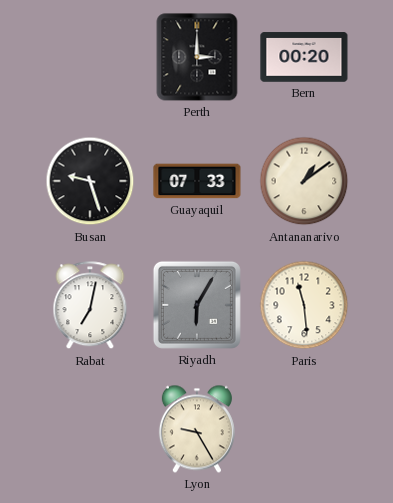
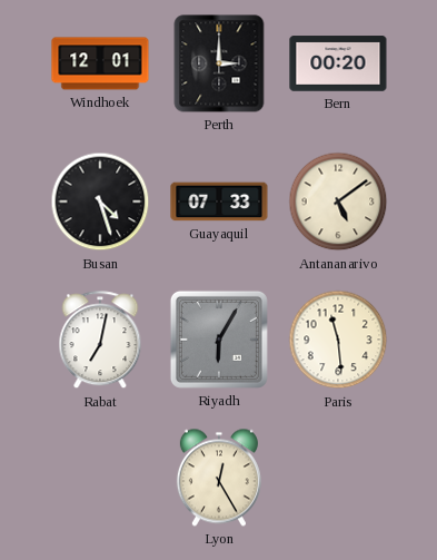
Windhoek: none -> 12:01
Busan: 9:27 -> 4:27
Antananarivo: 1:09 -> 5:09
Lyon: 9:25 -> 12:25
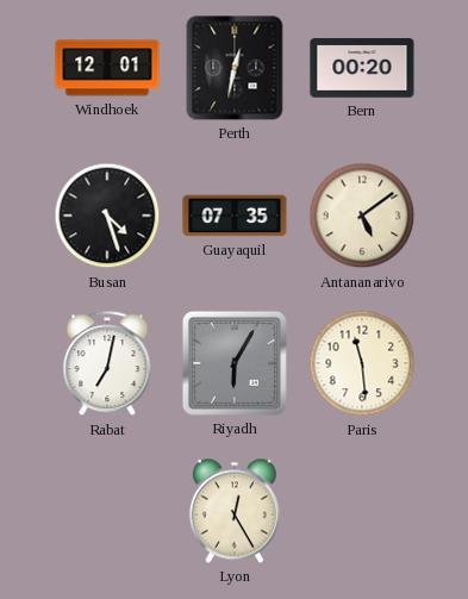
Perth: 3:00 -> 12:32
Guayaquil: 07:33 -> 07:35
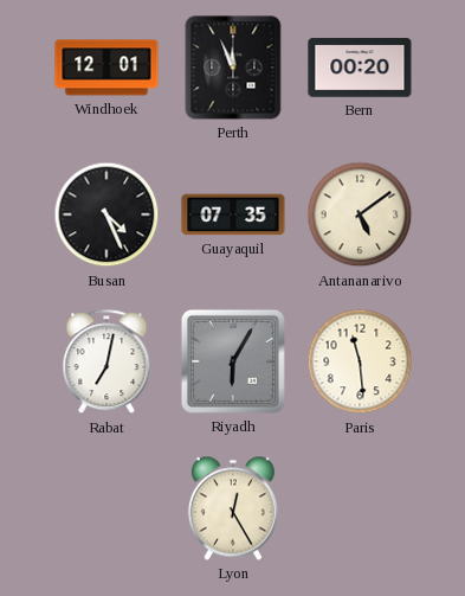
Perth: 12:32 -> 11:56
Busan: 4:27 -> 4:26
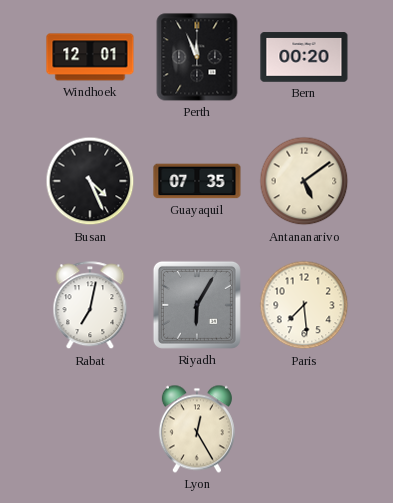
Paris: 11:29 -> 7:29
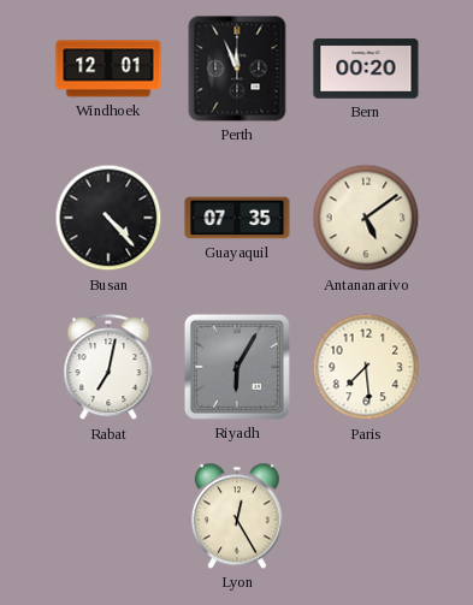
Busan: 4:26 -> 4:23
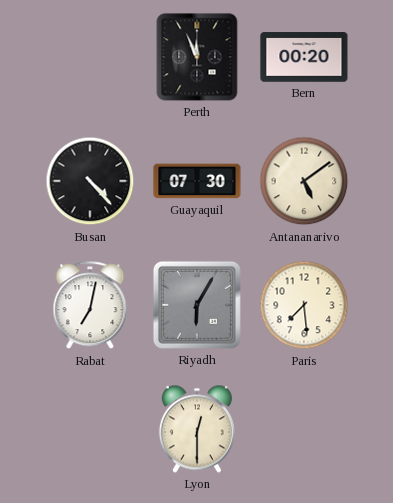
Windhoek: 12:01 -> none
Guayaquil: 07:35 -> 07:30
Lyon: 12:25 -> 12:30
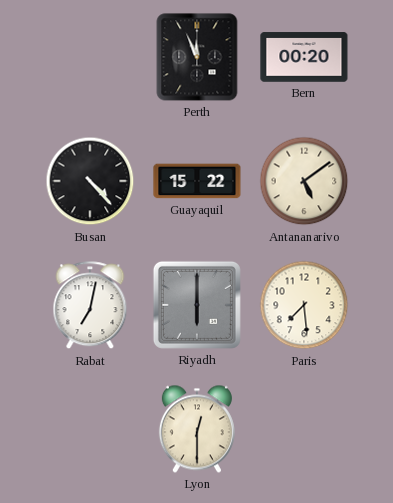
Guayaquil: 07:30 -> 15:22
Riyadh: 6:05 -> 6:00
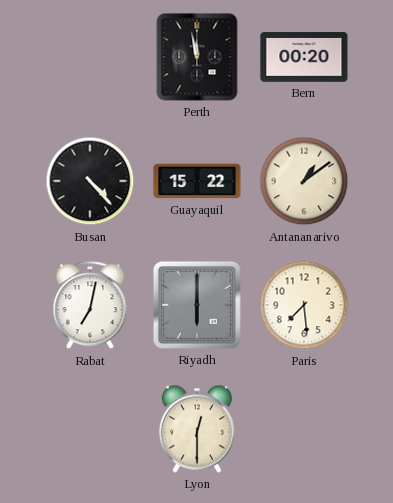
Perth: 11:56 -> 11:58
Antananarivo: 5:09 -> 1:09
